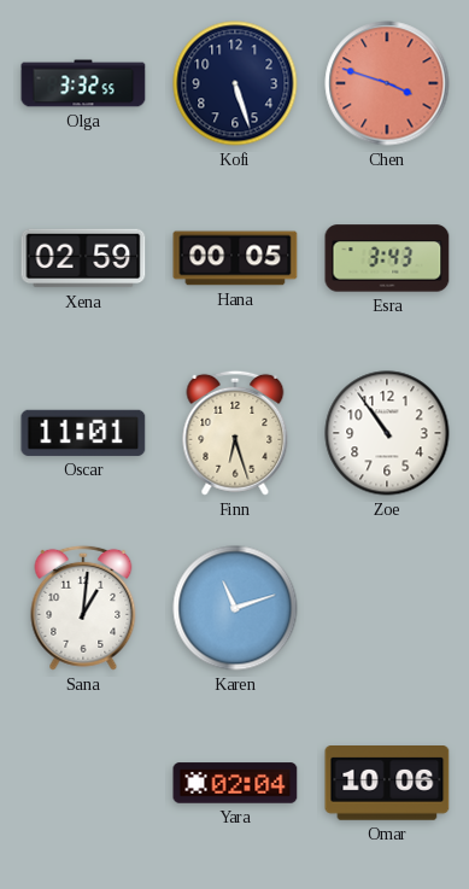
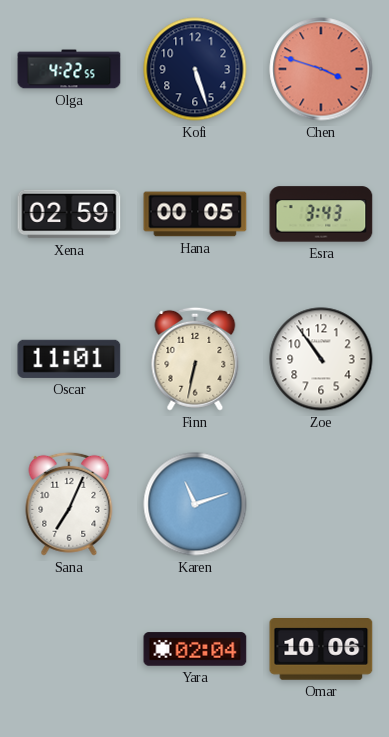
Olga: 3:32 -> 4:22
Finn: 6:27 -> 6:32
Sana: 1:01 -> 7:04
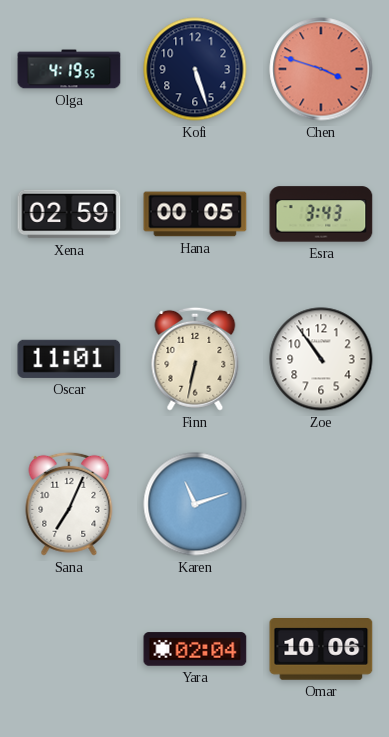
Olga: 4:22 -> 4:19
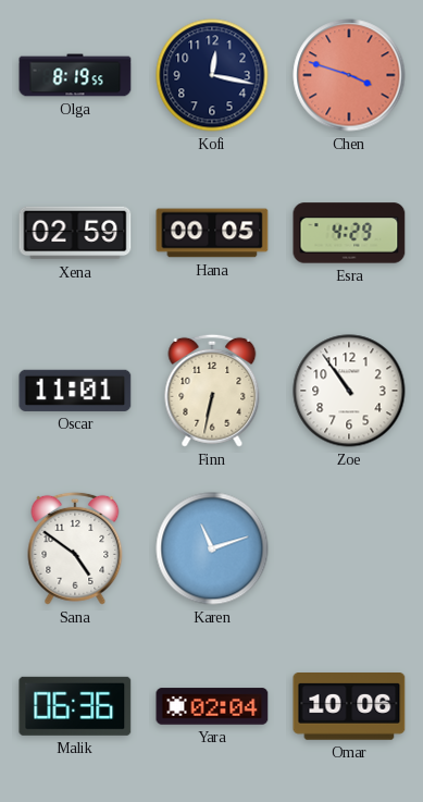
Olga: 4:19 -> 8:19
Kofi: 5:27 -> 12:17
Esra: 3:43 -> 4:29
Sana: 7:04 -> 4:51
Malik: none -> 06:36
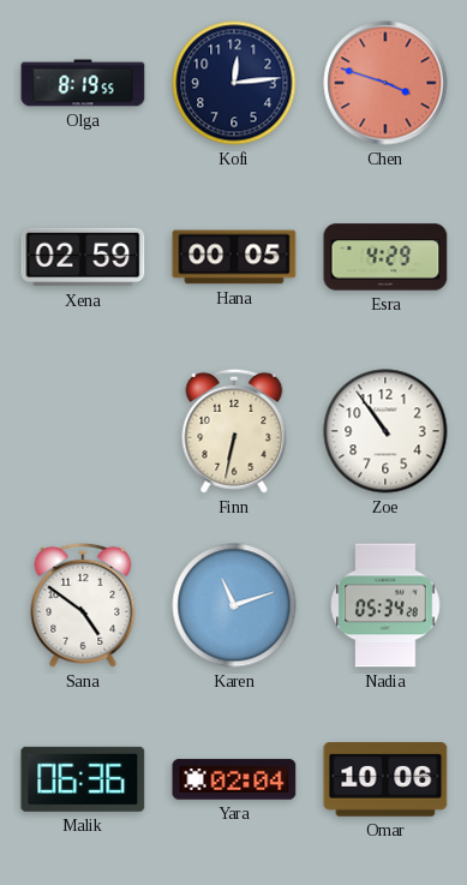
Kofi: 12:17 -> 12:14
Oscar: 11:01 -> none
Nadia: none -> 05:34
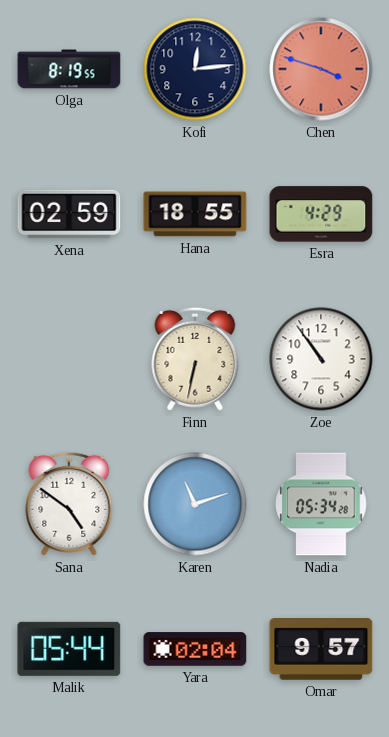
Hana: 00:05 -> 18:55
Malik: 06:36 -> 05:44
Omar: 10:06 -> 9:57
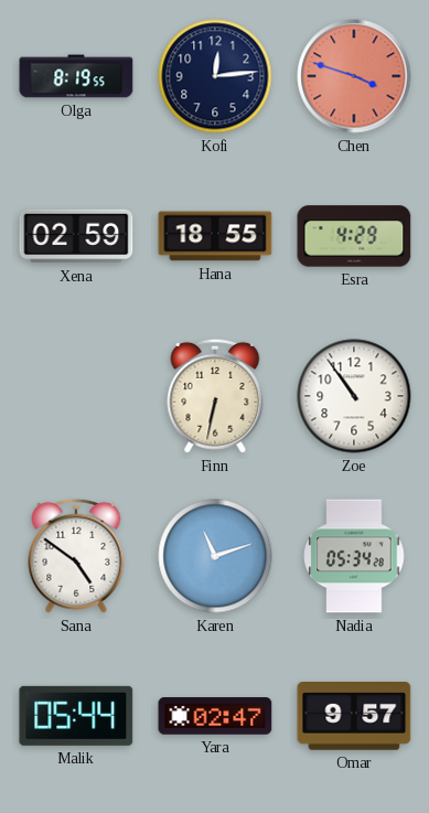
Yara: 02:04 -> 02:47
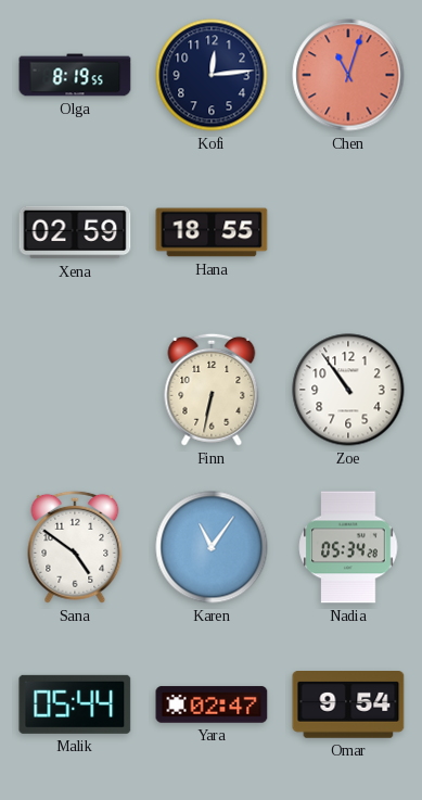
Chen: 3:48 -> 11:03
Esra: 4:29 -> none
Karen: 11:12 -> 11:06
Omar: 9:57 -> 9:54
